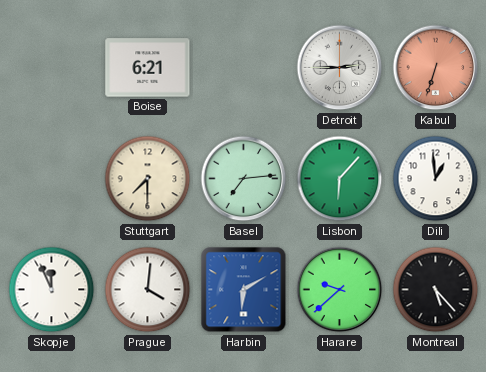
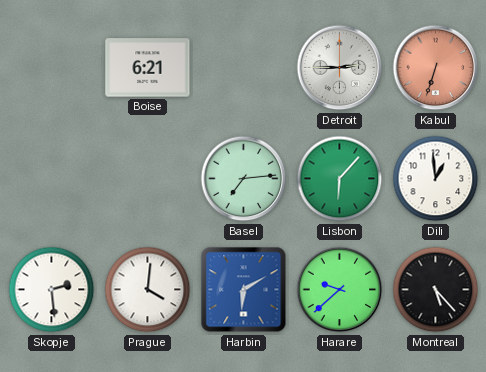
Stuttgart: 7:30 -> none
Skopje: 11:56 -> 2:29
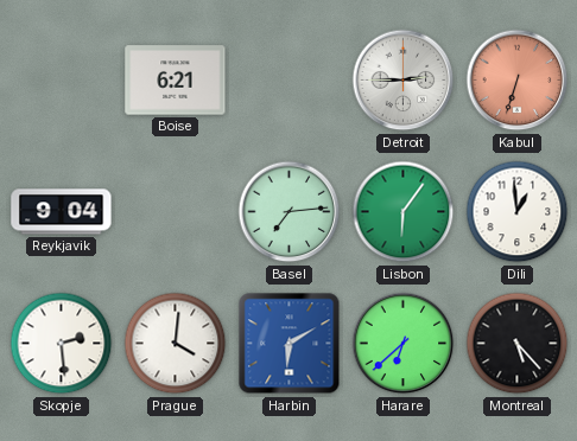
Reykjavik: none -> 9:04
Lisbon: 6:07 -> 6:06
Harare: 9:38 -> 6:38
